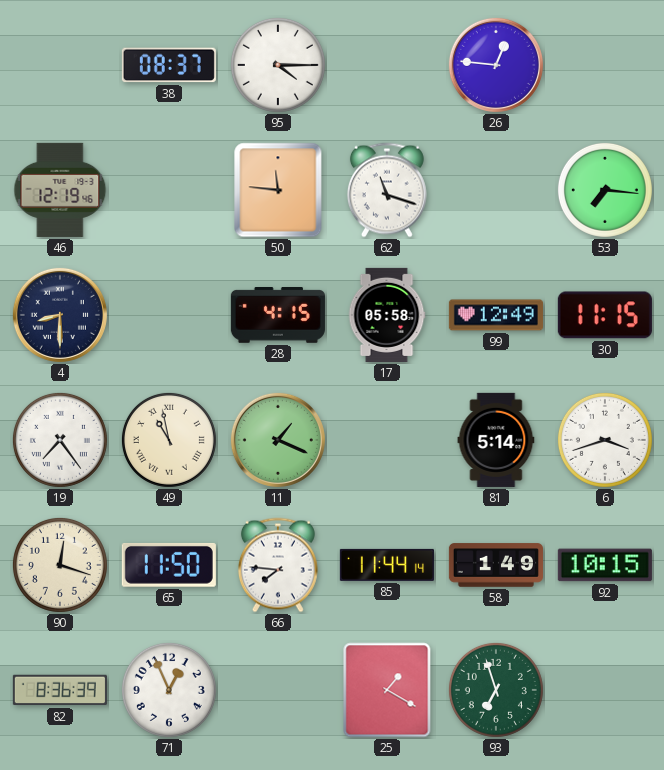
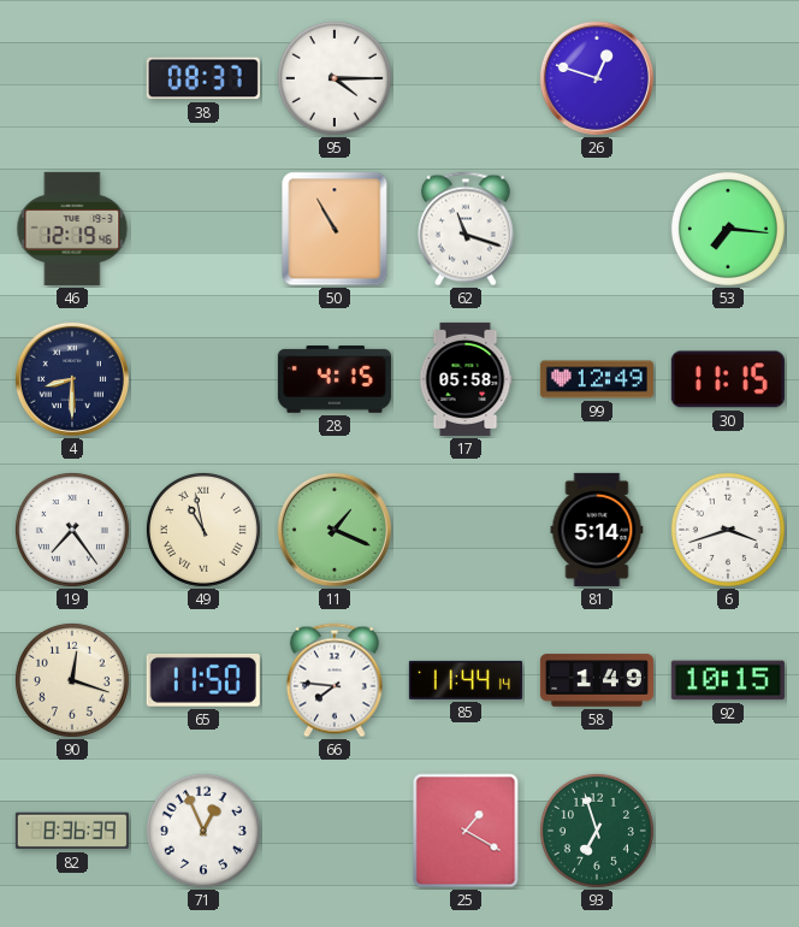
26: 12:46 -> 12:48
50: 11:46 -> 10:55
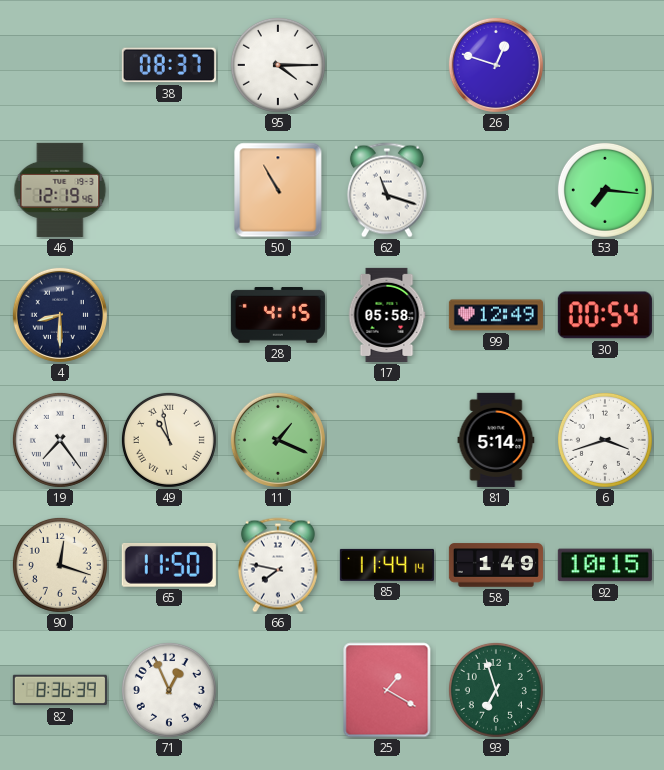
30: 11:15 -> 00:54
66: 7:46 -> 7:47
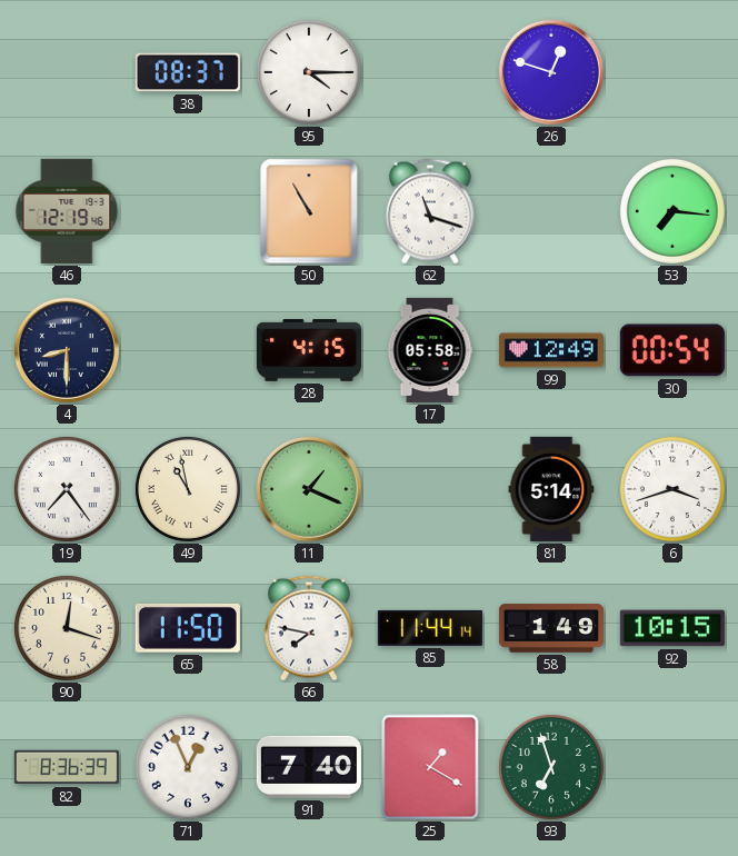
91: none -> 7:40
